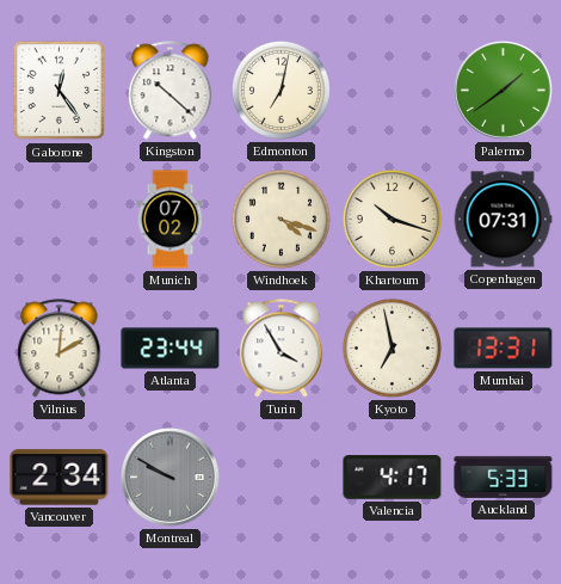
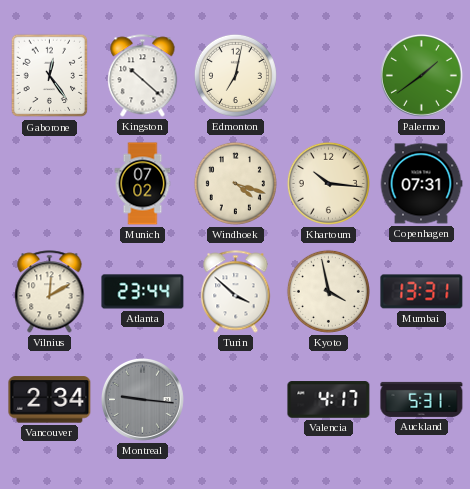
Khartoum: 10:18 -> 10:16
Turin: 3:55 -> 3:52
Kyoto: 6:58 -> 3:58
Montreal: 9:50 -> 9:16
Auckland: 5:33 -> 5:31
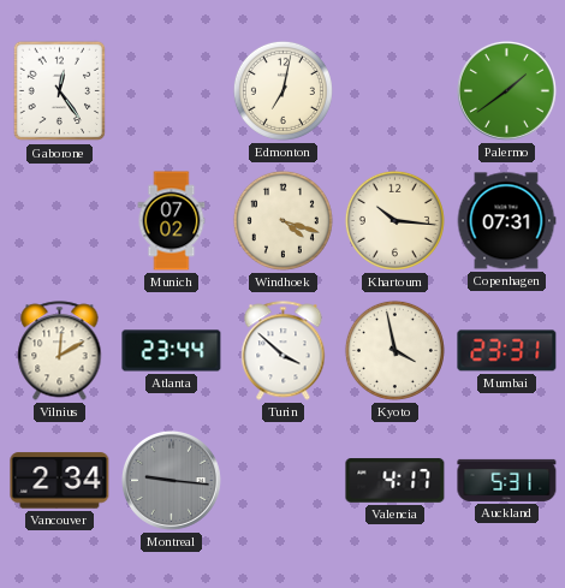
Kingston: 10:22 -> none
Mumbai: 13:31 -> 23:31
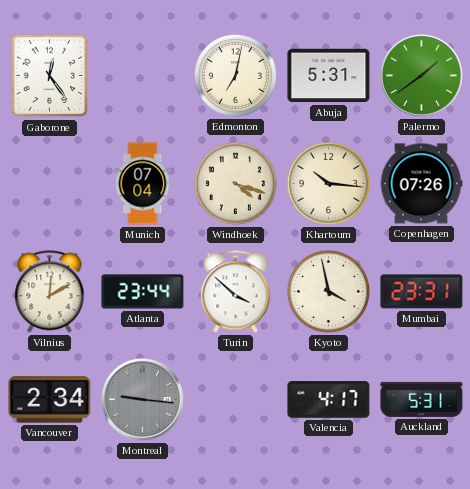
Abuja: none -> 5:31
Munich: 07:02 -> 07:04
Copenhagen: 07:31 -> 07:26
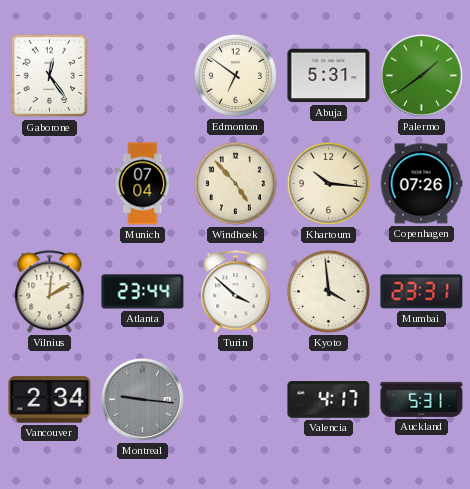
Edmonton: 7:02 -> 6:51
Windhoek: 4:18 -> 4:53
Kyoto: 3:58 -> 3:59
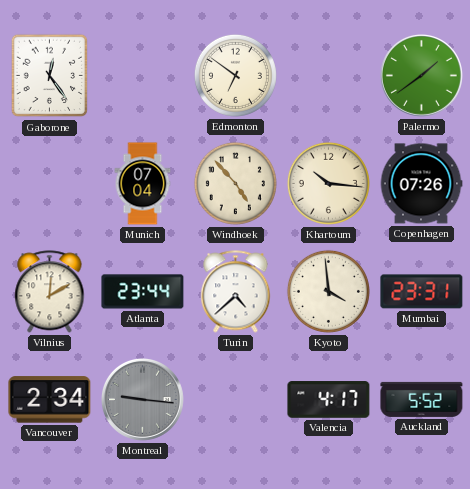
Abuja: 5:31 -> none
Turin: 3:52 -> 4:38
Auckland: 5:31 -> 5:52
